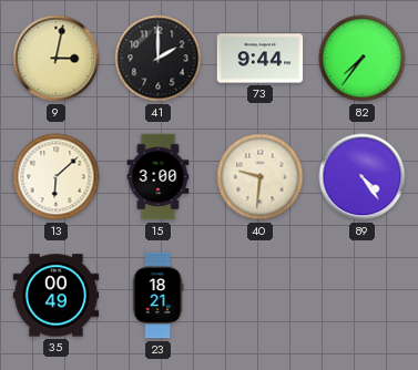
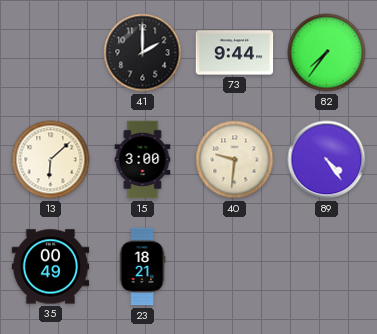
9: 3:02 -> none
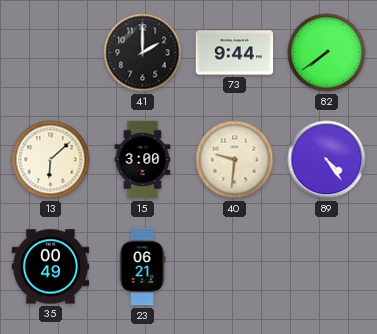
82: 7:36 -> 7:39
23: 18:21 -> 06:21
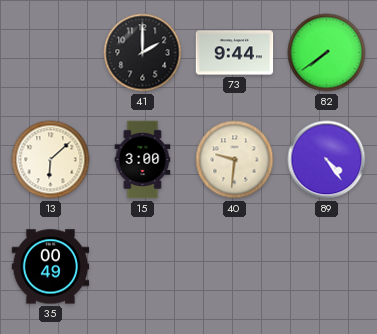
23: 06:21 -> none
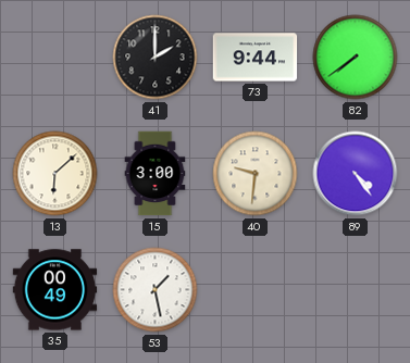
53: none -> 1:28
